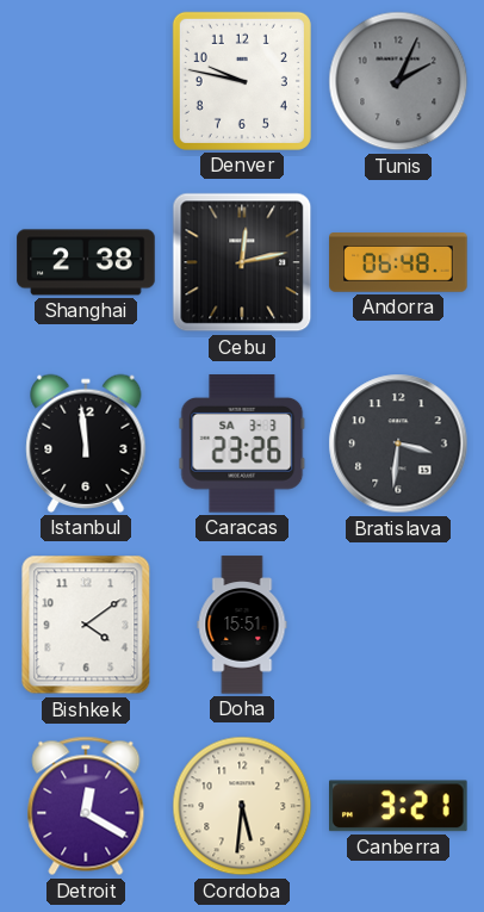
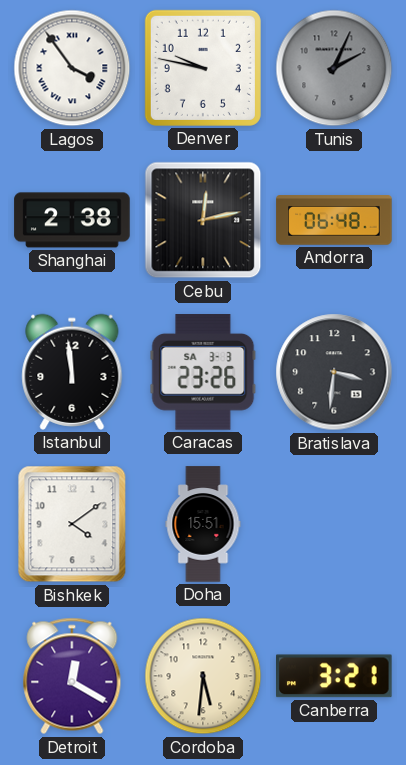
Lagos: none -> 3:54
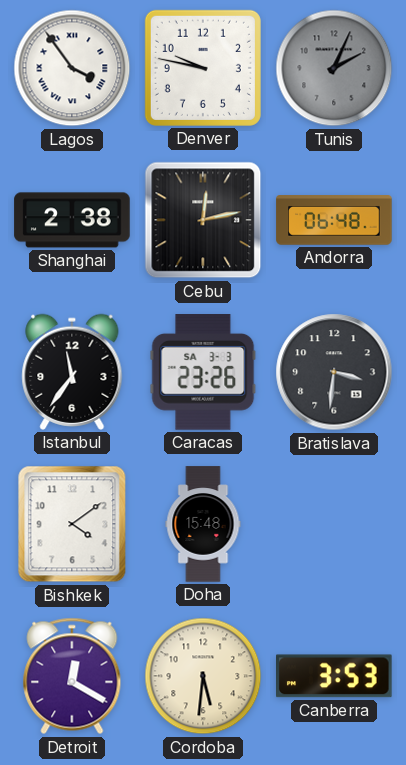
Istanbul: 11:59 -> 11:36
Doha: 15:51 -> 15:48
Canberra: 3:21 -> 3:53
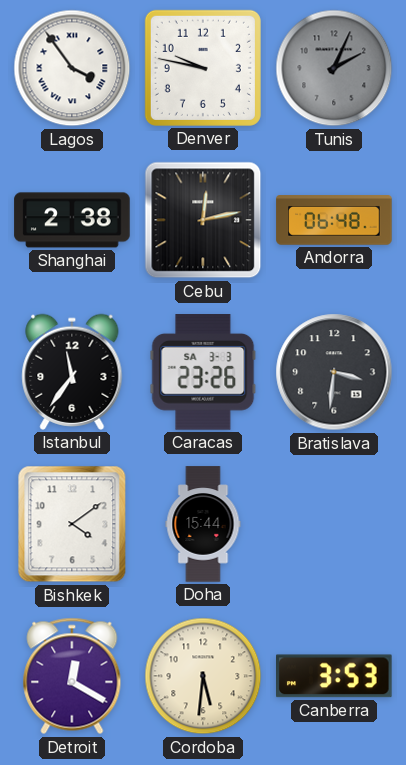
Doha: 15:48 -> 15:44
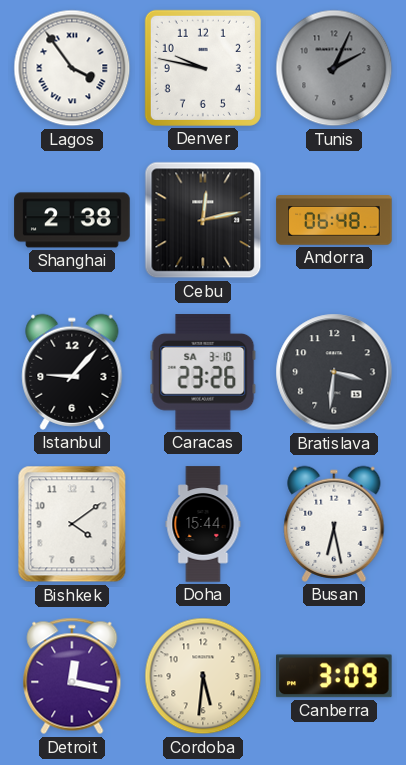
Istanbul: 11:36 -> 9:07
Caracas date: SA 3-3 -> SA 3-10
Busan: none -> 6:28
Detroit: 12:20 -> 12:17
Canberra: 3:53 -> 3:09
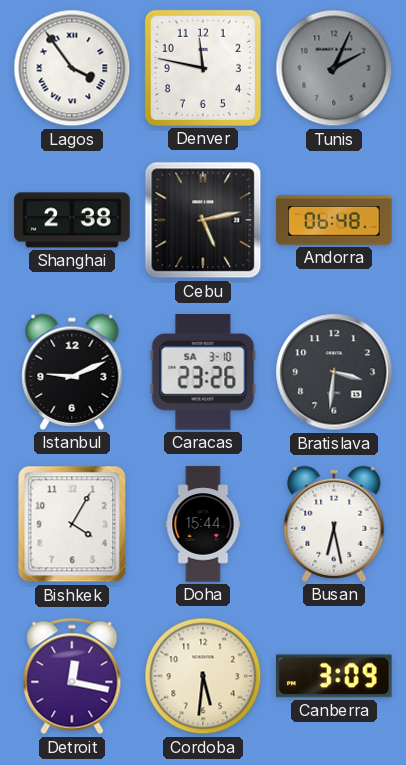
Denver: 9:47 -> 11:47
Cebu: 12:13 -> 5:13
Istanbul: 9:07 -> 9:11
Bishkek: 4:09 -> 4:05
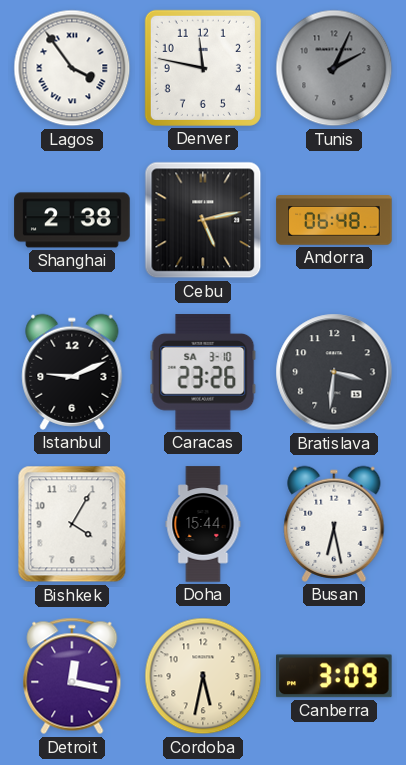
Cordoba: 5:31 -> 5:32
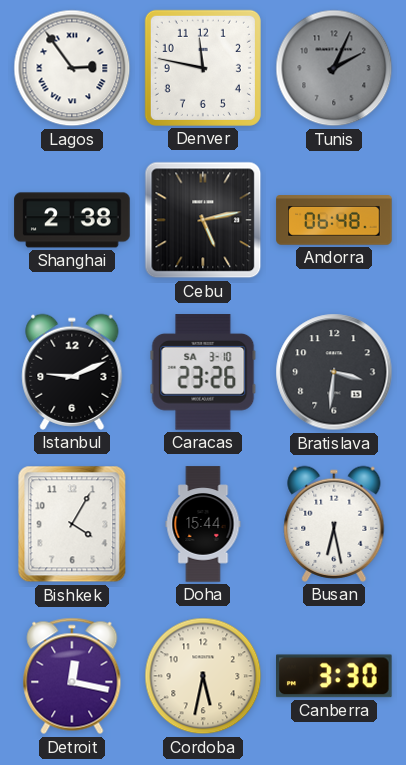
Lagos: 3:54 -> 2:54
Canberra: 3:09 -> 3:30
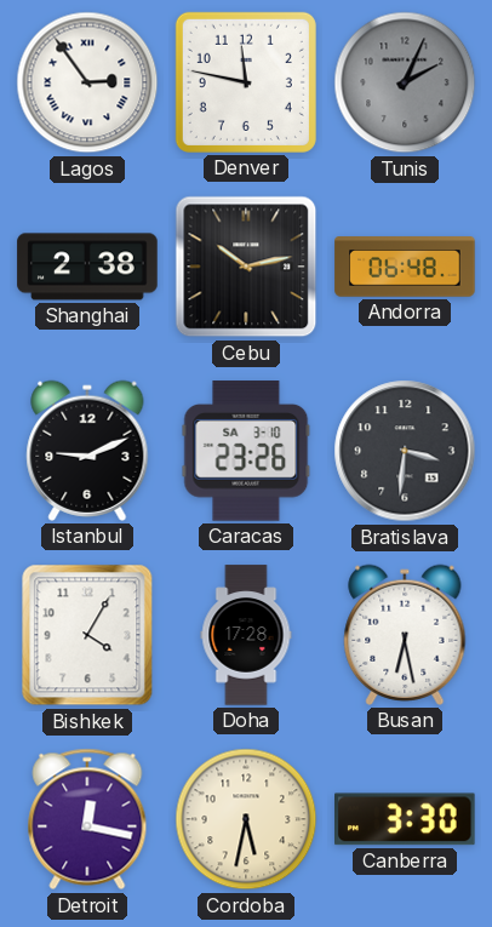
Cebu: 5:13 -> 10:13
Doha: 15:44 -> 17:28
